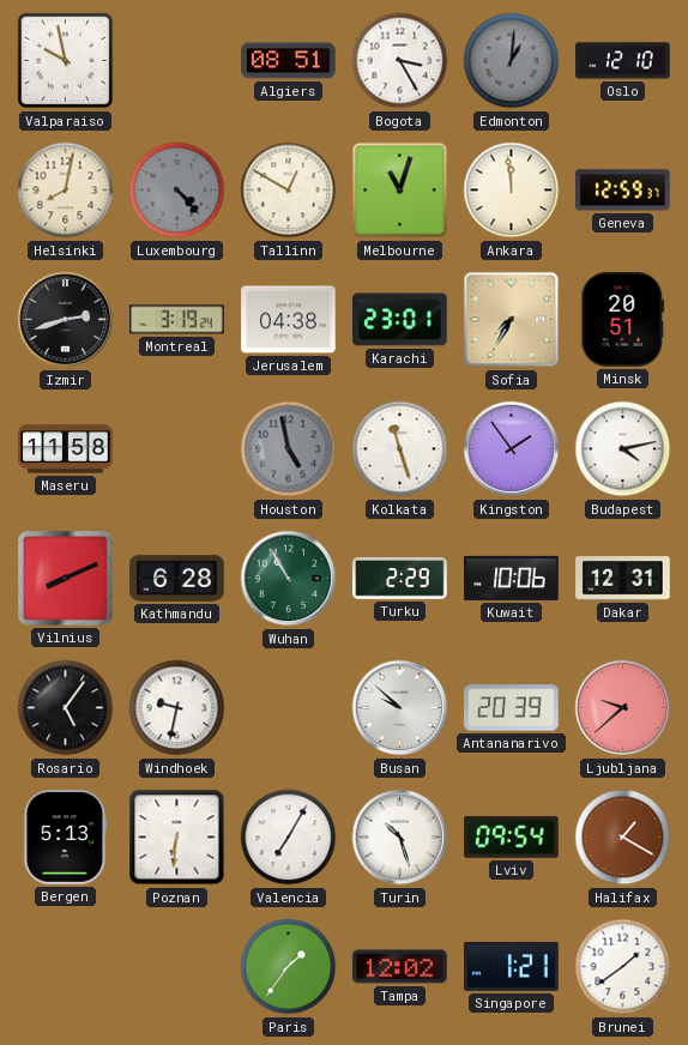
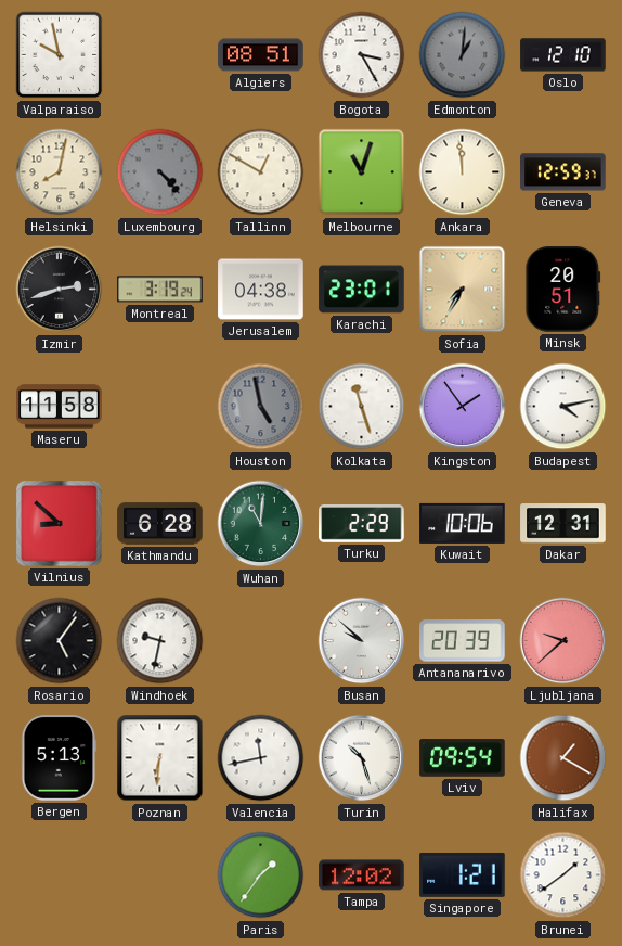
Vilnius: 8:11 -> 8:52
Wuhan: 10:55 -> 11:01
Valencia: 7:05 -> 11:43
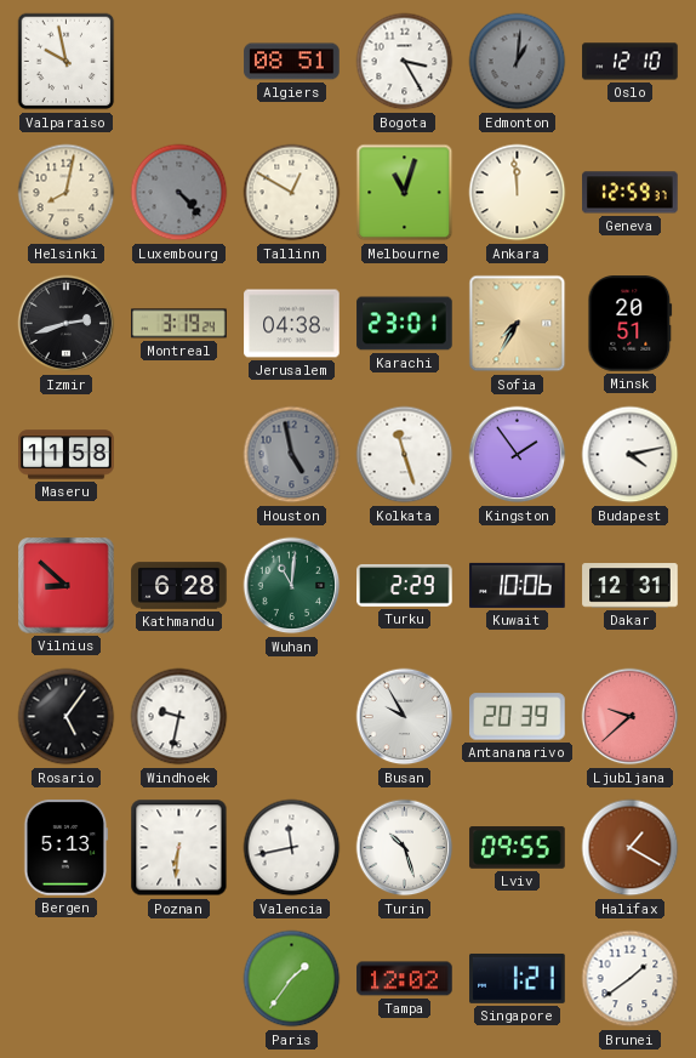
Busan: 9:52 -> 9:55
Lviv: 09:54 -> 09:55
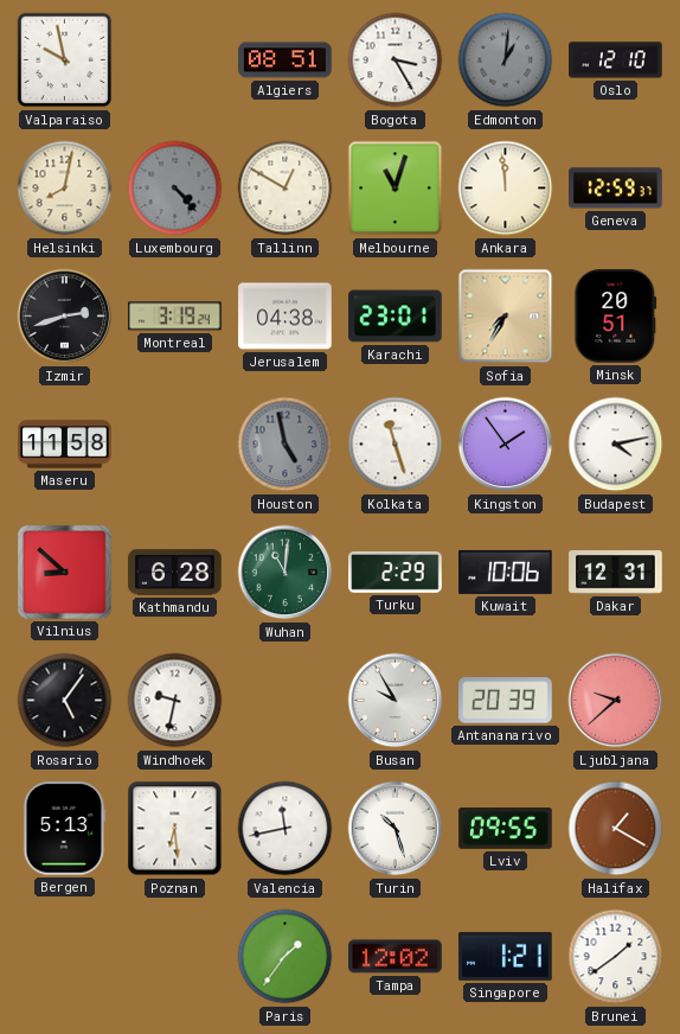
Poznan: 6:31 -> 6:29
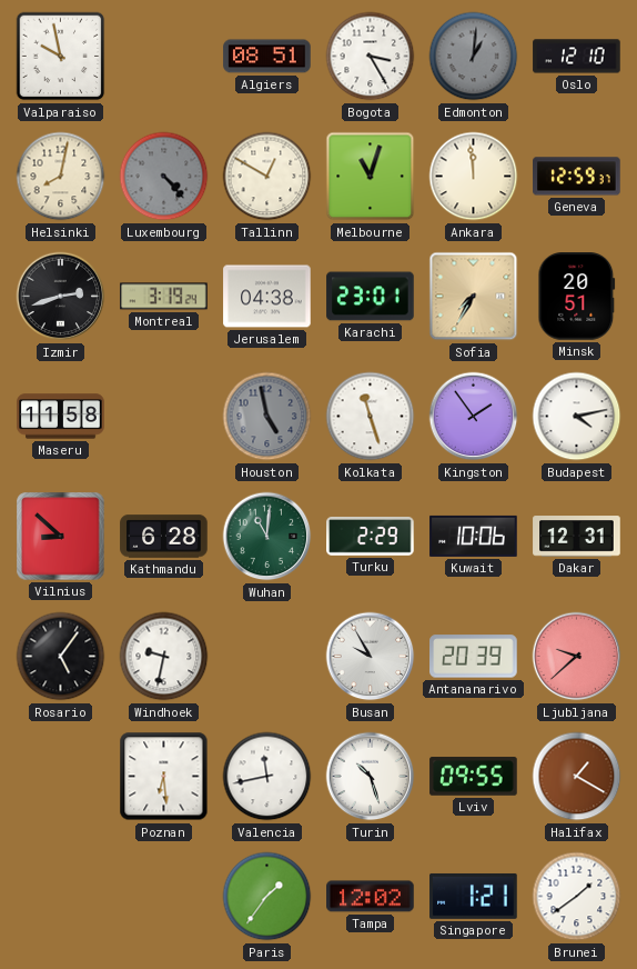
Bergen: 5:13 -> none
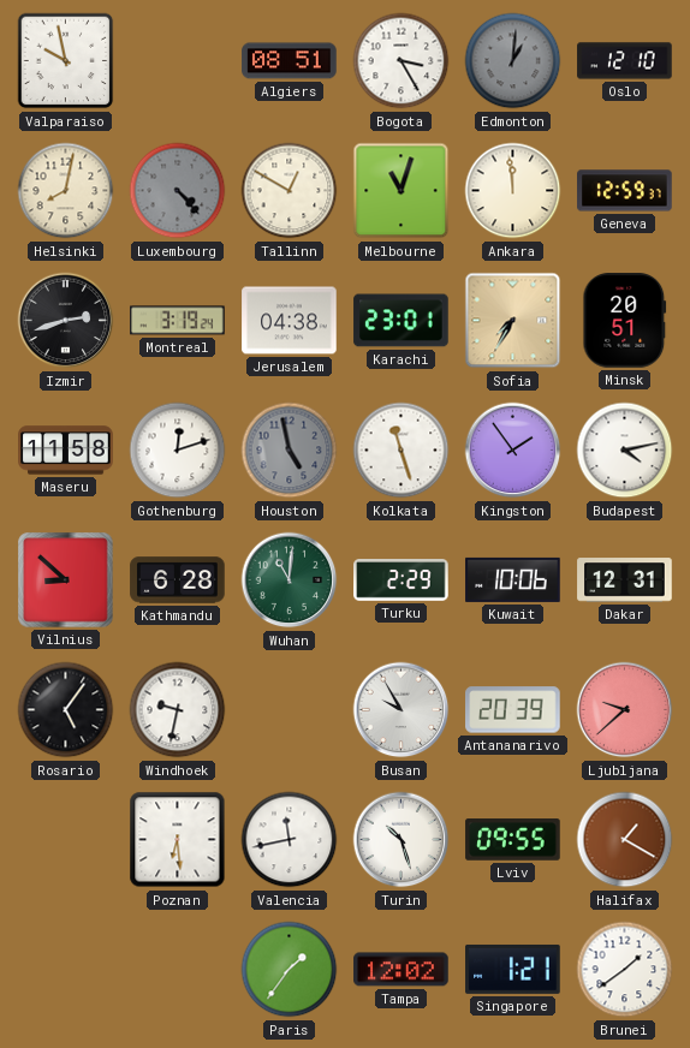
Gothenburg: none -> 12:12
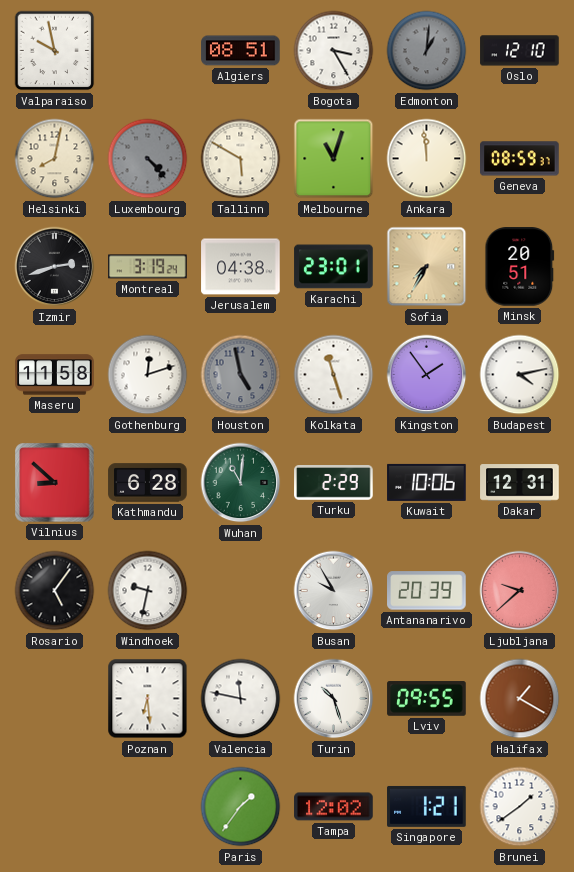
Tallinn: 12:50 -> 5:50
Geneva: 12:59 -> 08:59
Valencia: 11:43 -> 11:47
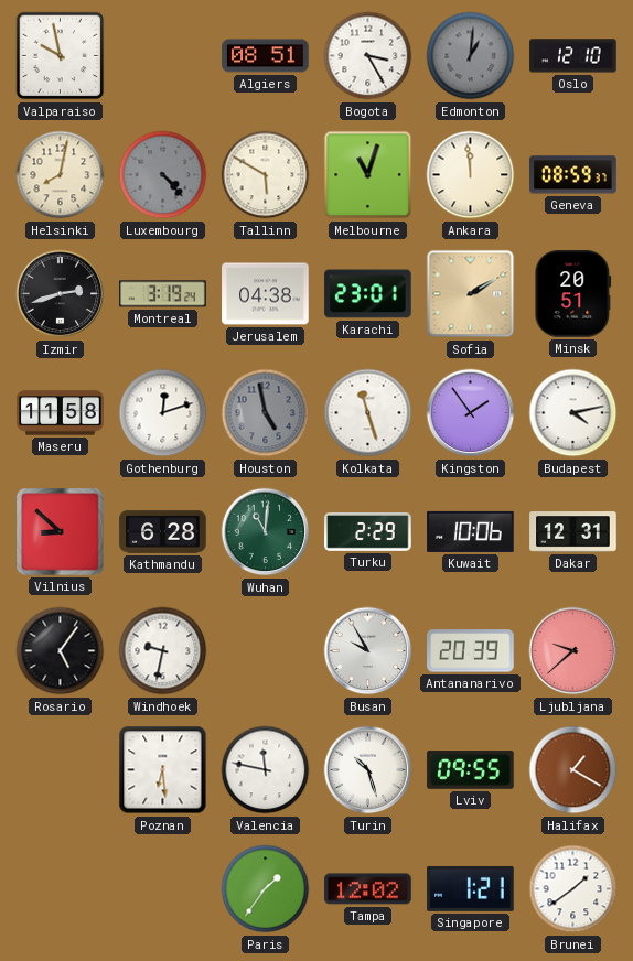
Sofia: 7:35 -> 2:10
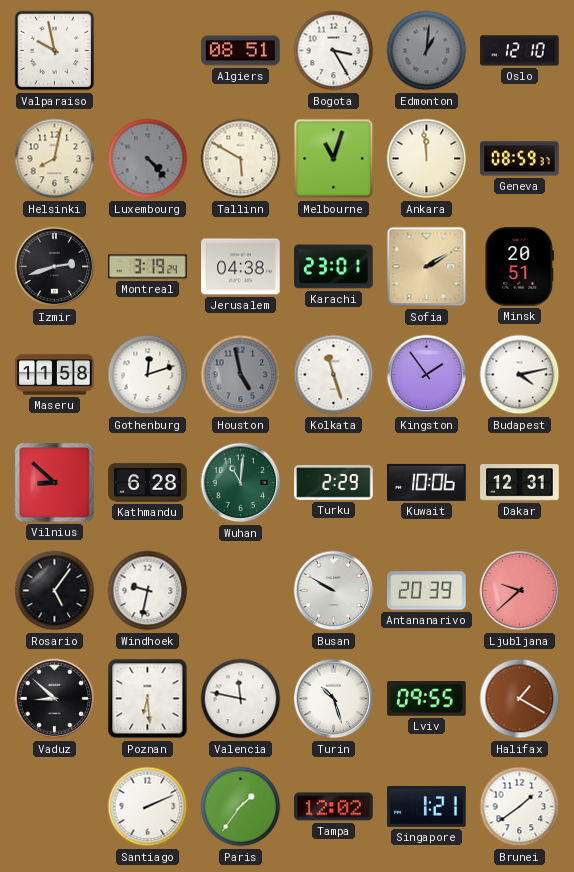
Busan: 9:55 -> 9:50
Vaduz: none -> 8:52
Santiago: none -> 2:11
